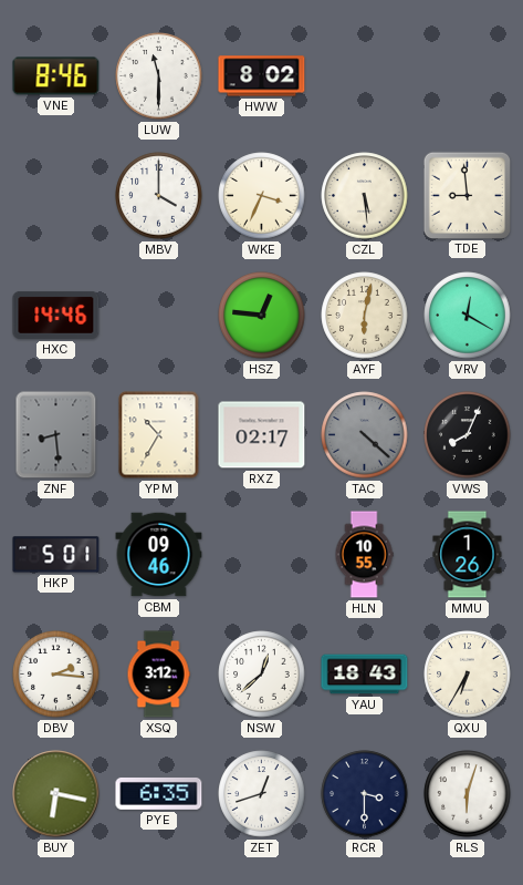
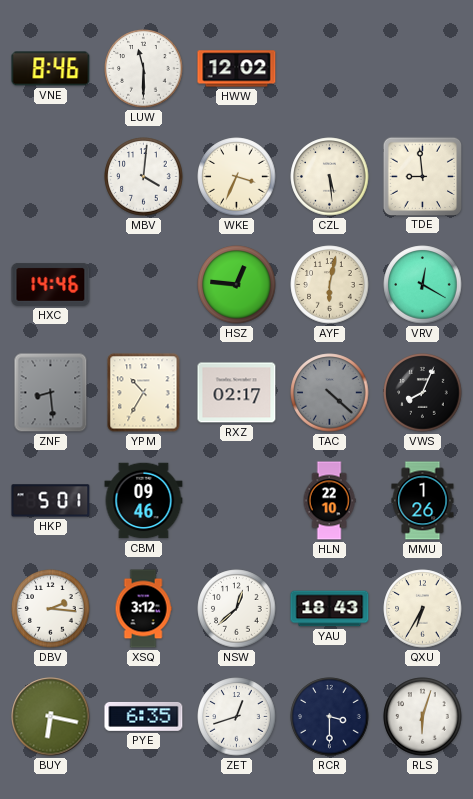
HWW: 8:02 -> 12:02
MBV: 4:00 -> 4:01
HLN: 10:55 -> 22:10
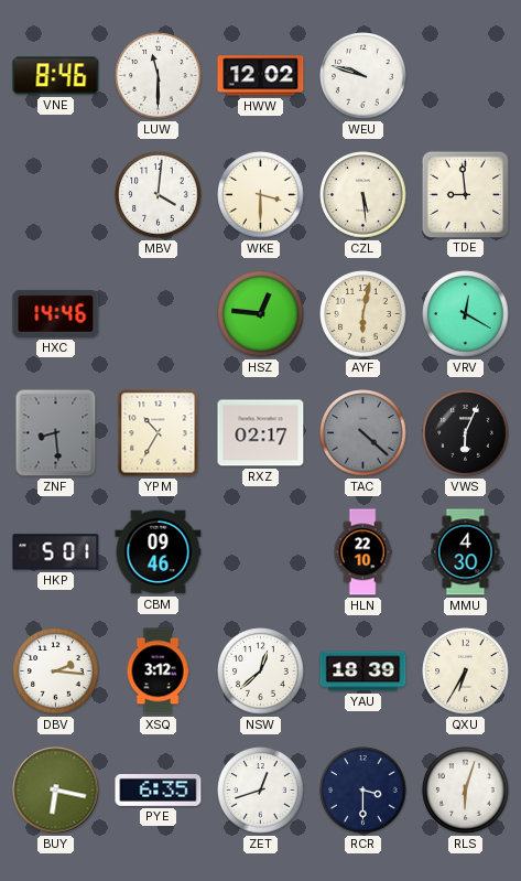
WEU: none -> 9:48
WKE: 3:34 -> 3:30
VWS: 8:04 -> 6:04
MMU: 1:26 -> 4:30
YAU: 18:43 -> 18:39
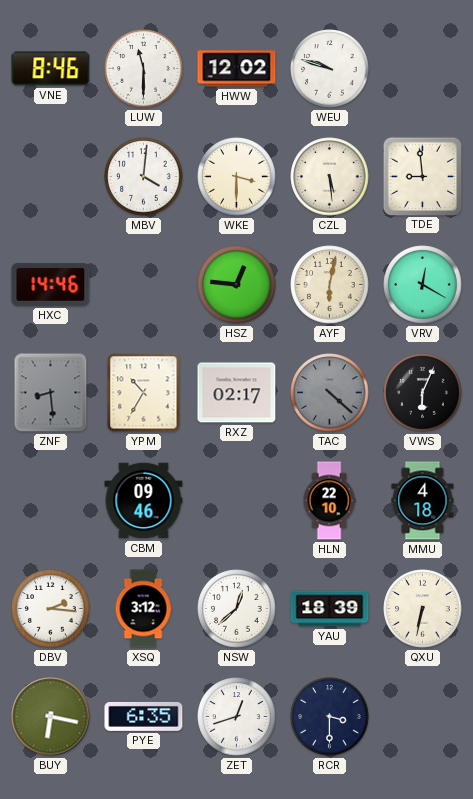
HKP: 5:01 -> none
MMU: 4:30 -> 4:18
QXU: 6:35 -> 6:32
RLS: 6:03 -> none
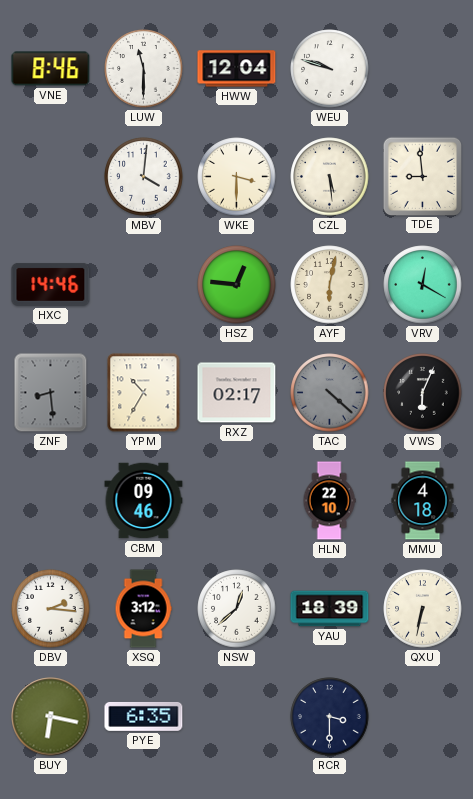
HWW: 12:02 -> 12:04
ZET: 12:42 -> none
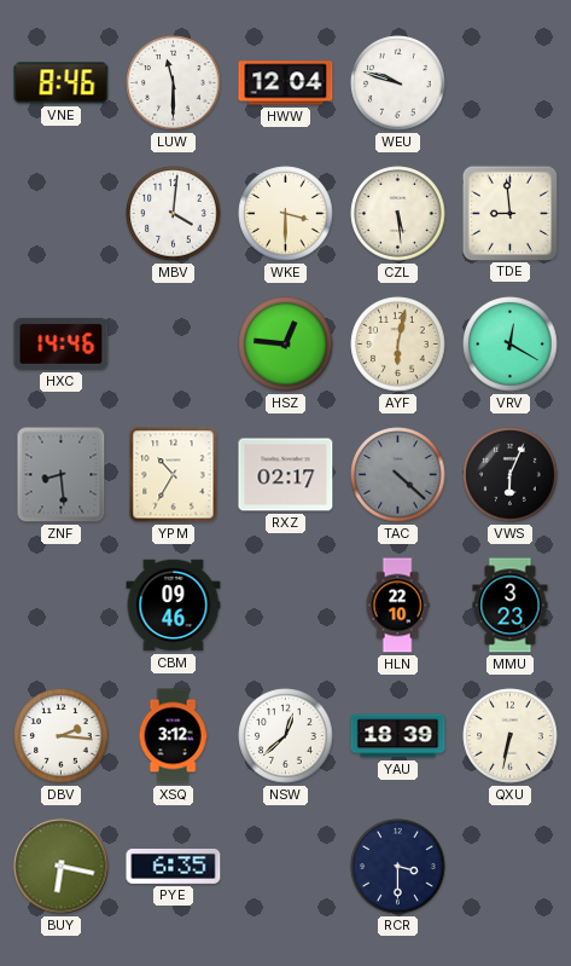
MMU: 4:18 -> 3:23
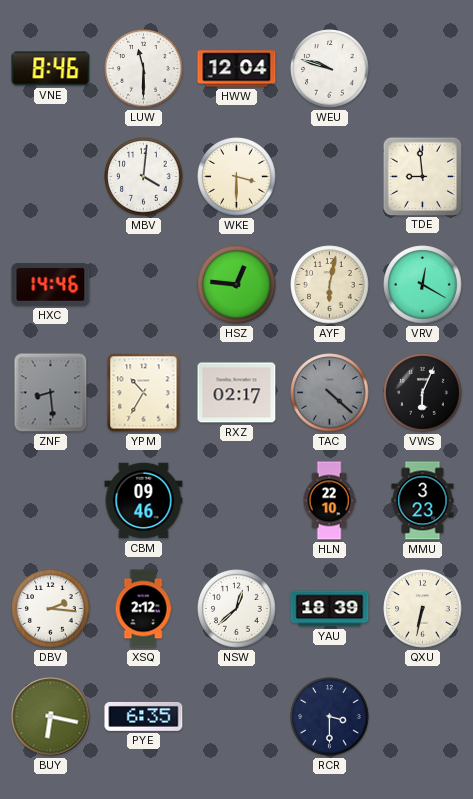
CZL: 5:29 -> none
XSQ: 3:12 -> 2:12
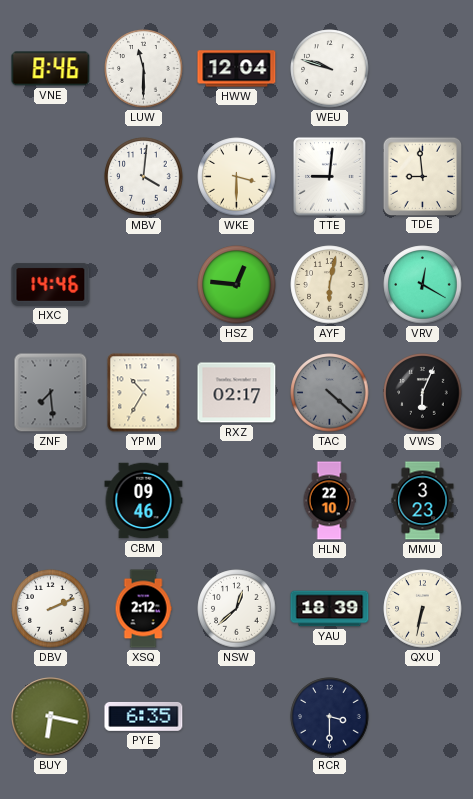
TTE: none -> 9:01
ZNF: 8:29 -> 7:29
DBV: 2:16 -> 2:11
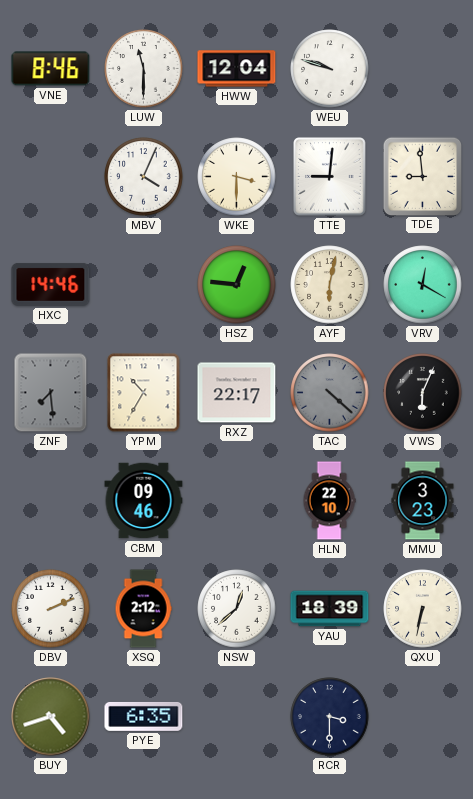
MBV: 4:01 -> 4:04
RXZ: 02:17 -> 22:17
BUY: 6:17 -> 4:42
